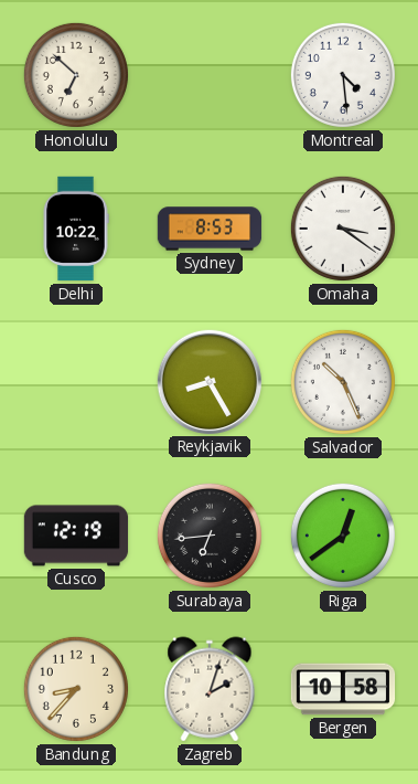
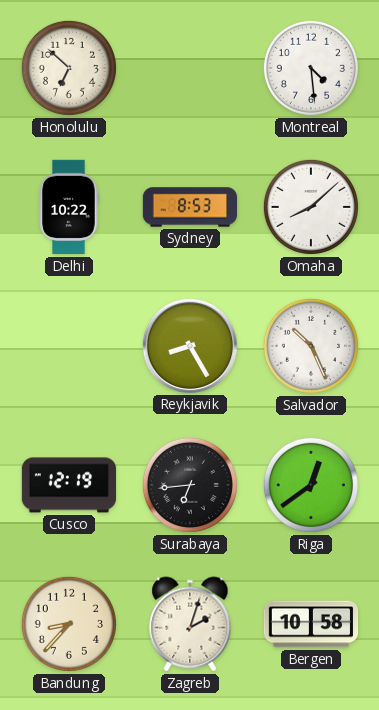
Omaha: 3:21 -> 8:08
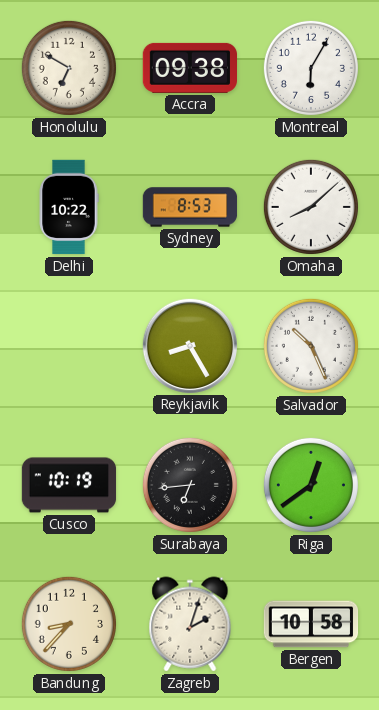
Honolulu: 6:52 -> 6:50
Accra: none -> 09:38
Montreal: 4:29 -> 6:05
Cusco: 12:19 -> 10:19
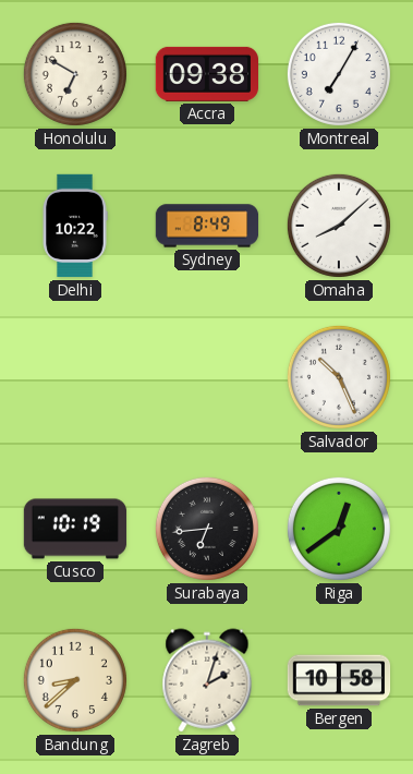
Montreal: 6:05 -> 7:05
Sydney: 8:53 -> 8:49
Reykjavik: 8:25 -> none
Bandung: 8:37 -> 8:38
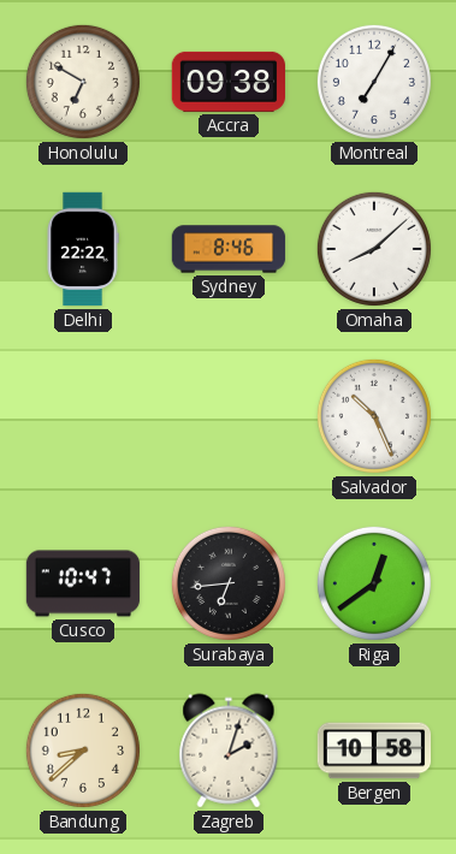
Delhi: 10:22 -> 22:22
Sydney: 8:49 -> 8:46
Cusco: 10:19 -> 10:47
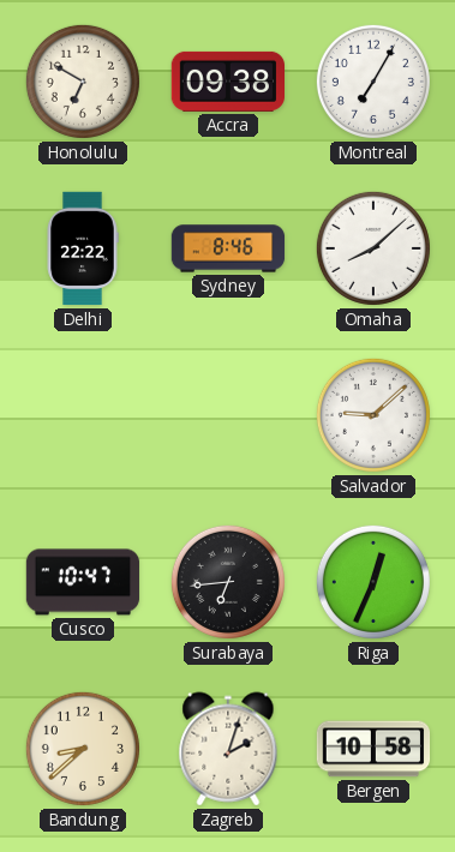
Salvador: 10:26 -> 9:08
Riga: 12:39 -> 12:34
